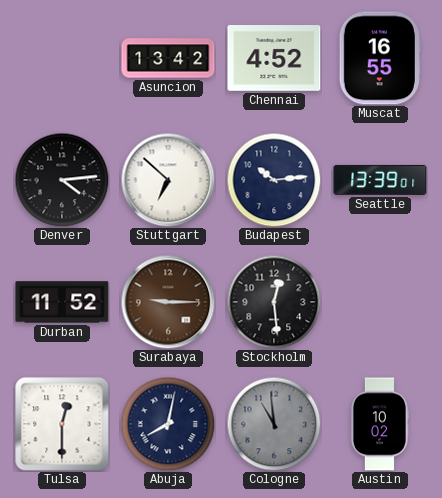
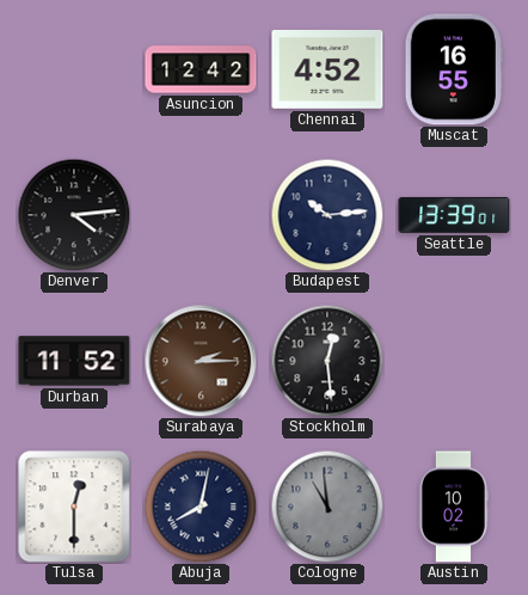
Asuncion: 13:42 -> 12:42
Stuttgart: 6:52 -> none
Surabaya: 9:15 -> 2:15
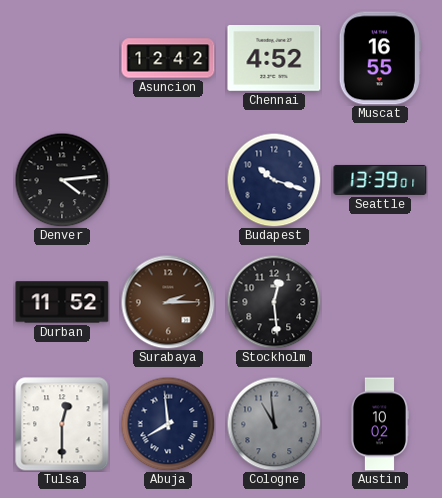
Budapest: 10:14 -> 10:18
Abuja: 8:02 -> 7:59
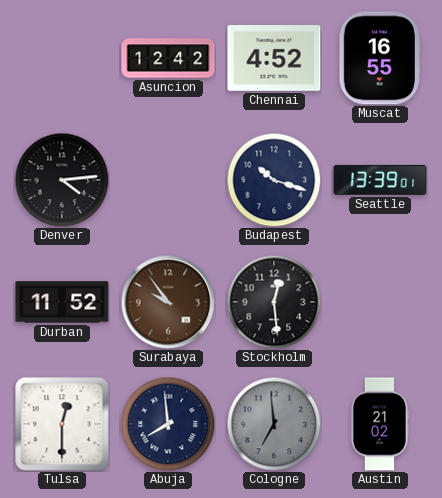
Surabaya: 2:15 -> 9:54
Cologne: 10:59 -> 6:59
Austin: 10:02 -> 21:02
